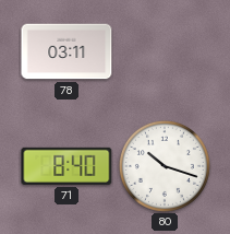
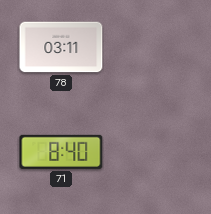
80: 10:18 -> none
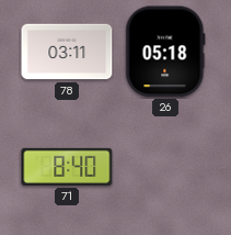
26: none -> 05:18
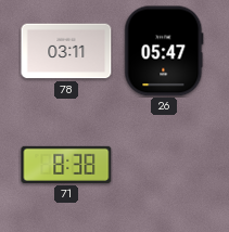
26: 05:18 -> 05:47
71: 8:40 -> 8:38
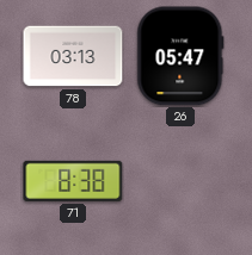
78: 03:11 -> 03:13
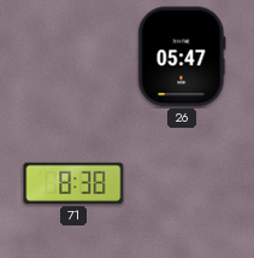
78: 03:13 -> none
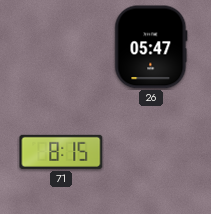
71: 8:38 -> 8:15
